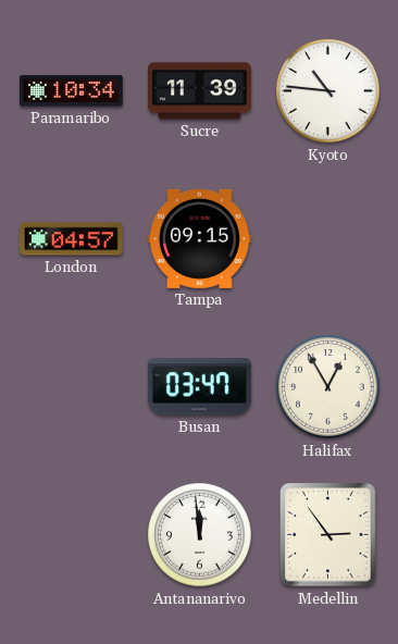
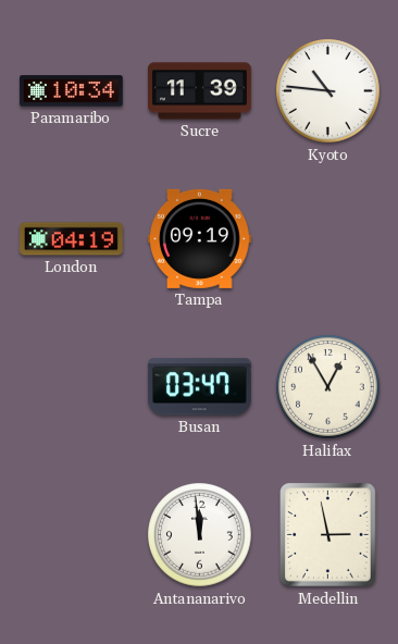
London: 04:57 -> 04:19
Tampa: 09:15 -> 09:19
Medellin: 2:54 -> 2:58
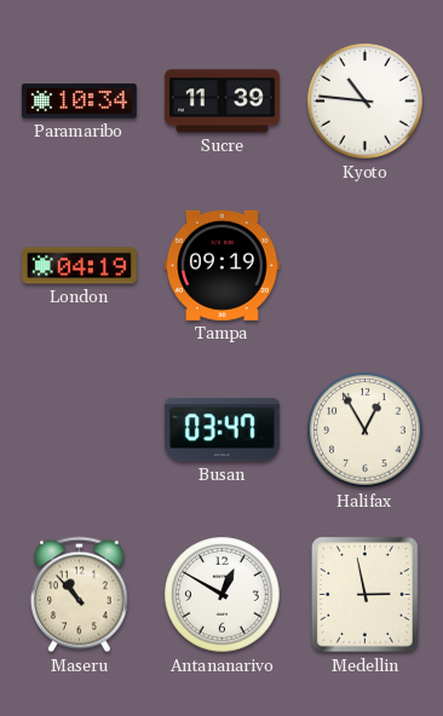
Maseru: none -> 10:53
Antananarivo: 11:59 -> 12:50
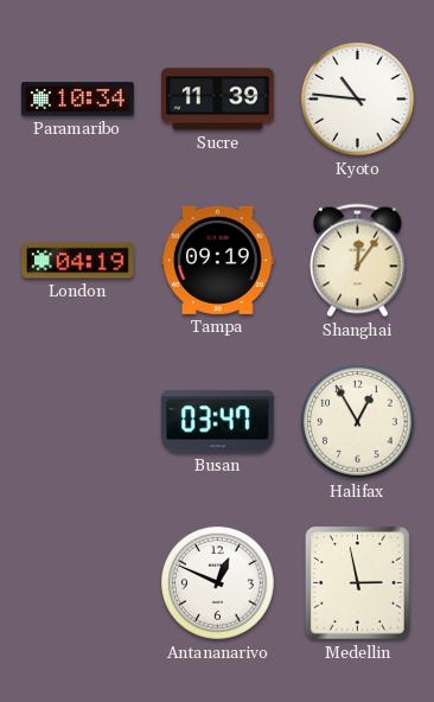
Shanghai: none -> 12:06
Maseru: 10:53 -> none
Antananarivo: 12:50 -> 12:49
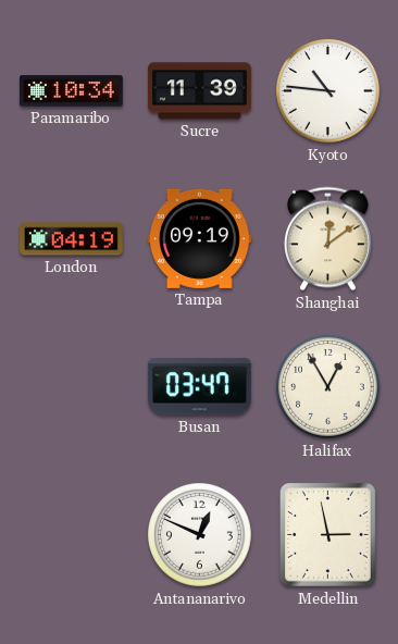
Shanghai: 12:06 -> 12:09
